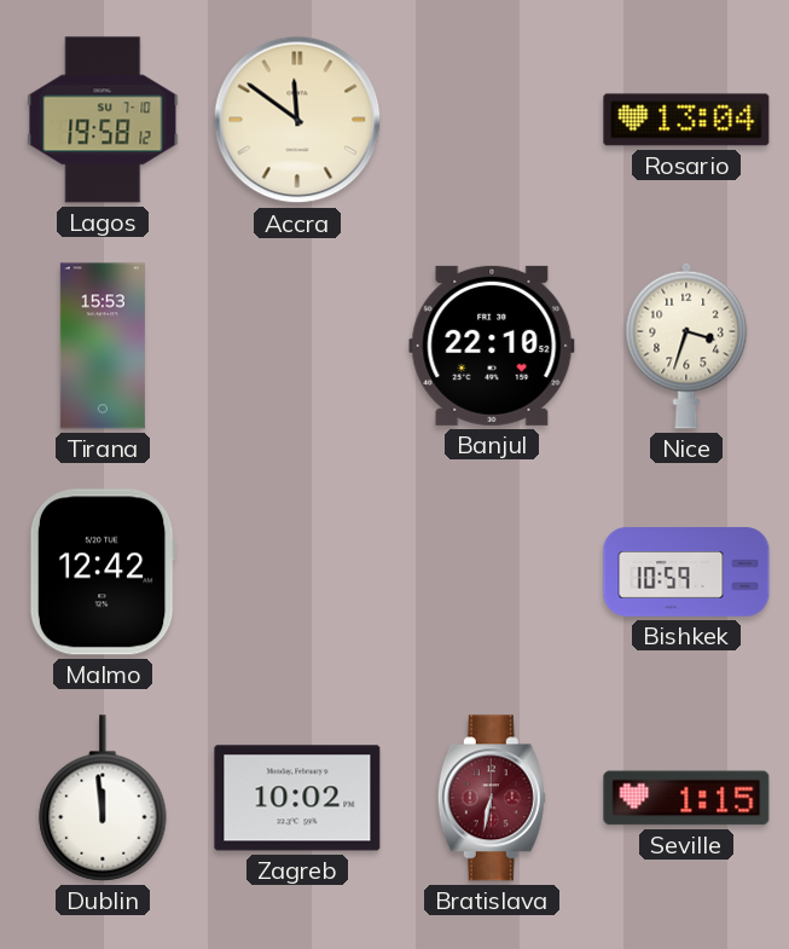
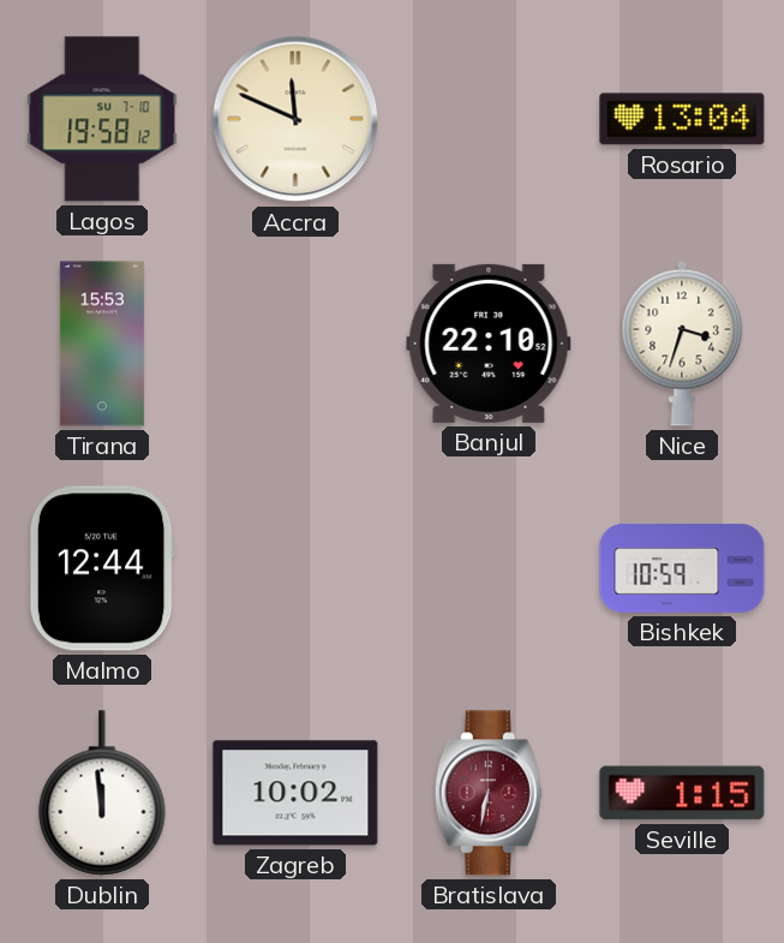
Accra: 11:51 -> 11:49
Malmo: 12:42 -> 12:44
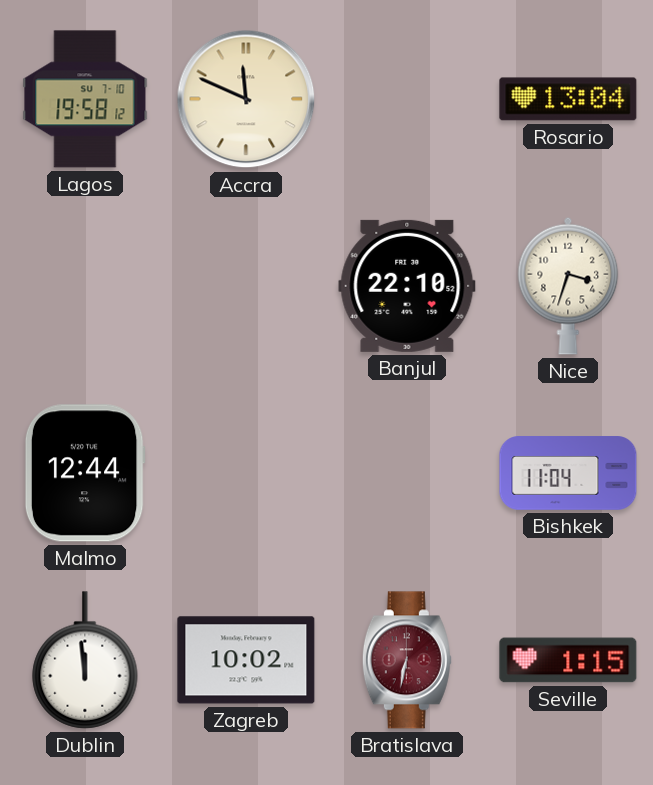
Tirana: 15:53 -> none
Bishkek: 10:59 -> 11:04
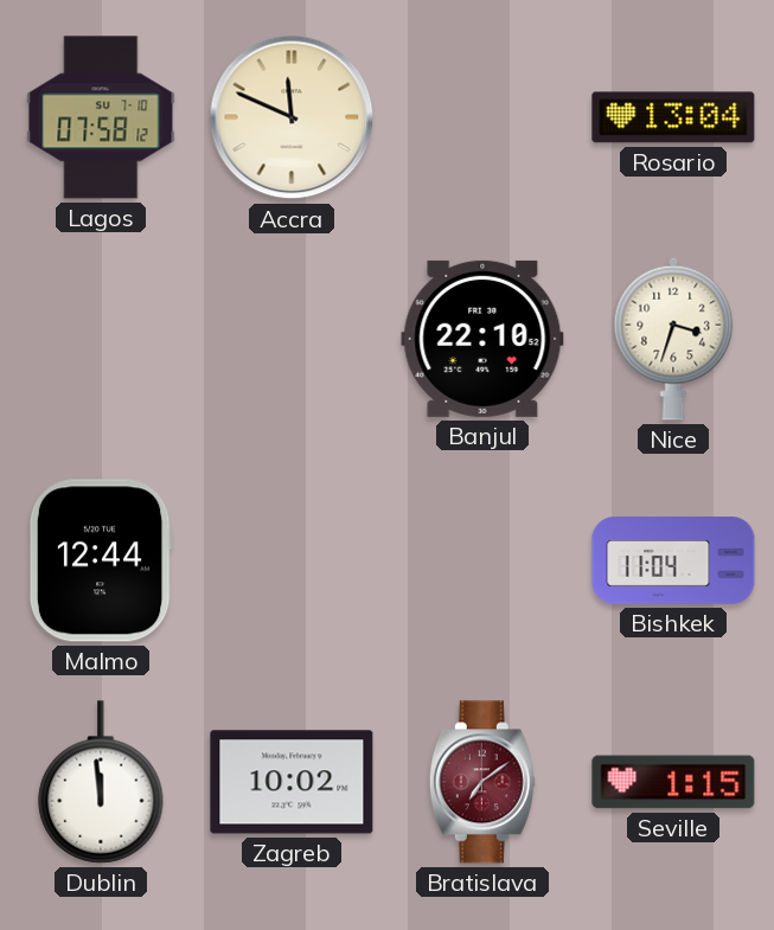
Lagos: 19:58 -> 07:58
Bratislava: 6:32 -> 7:09
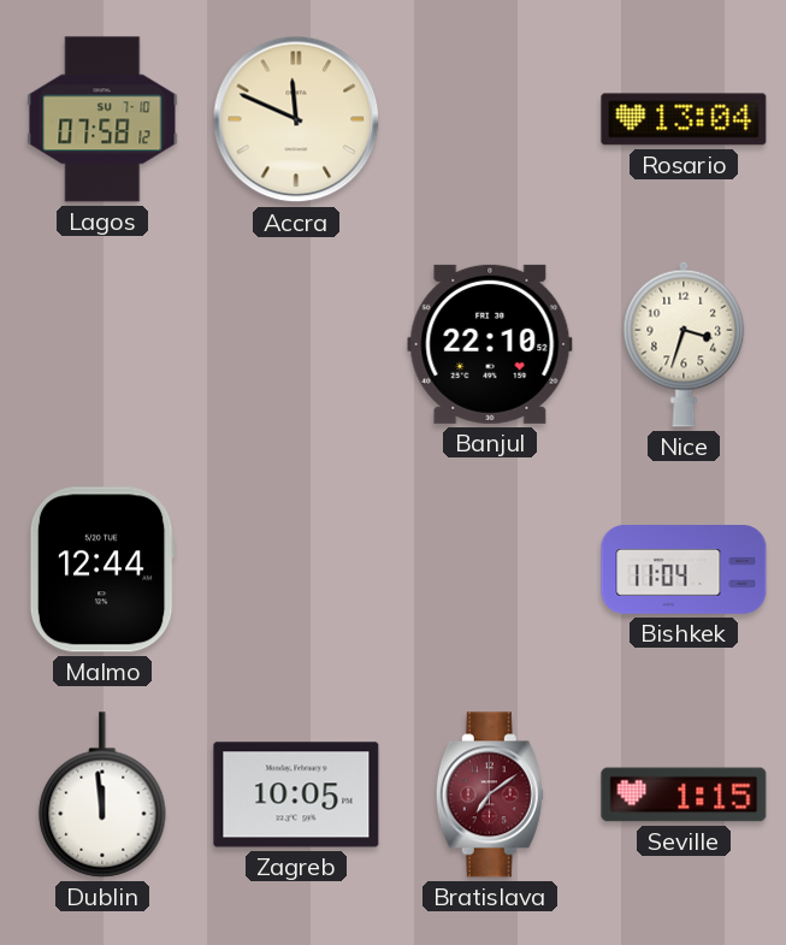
Zagreb: 10:02 -> 10:05
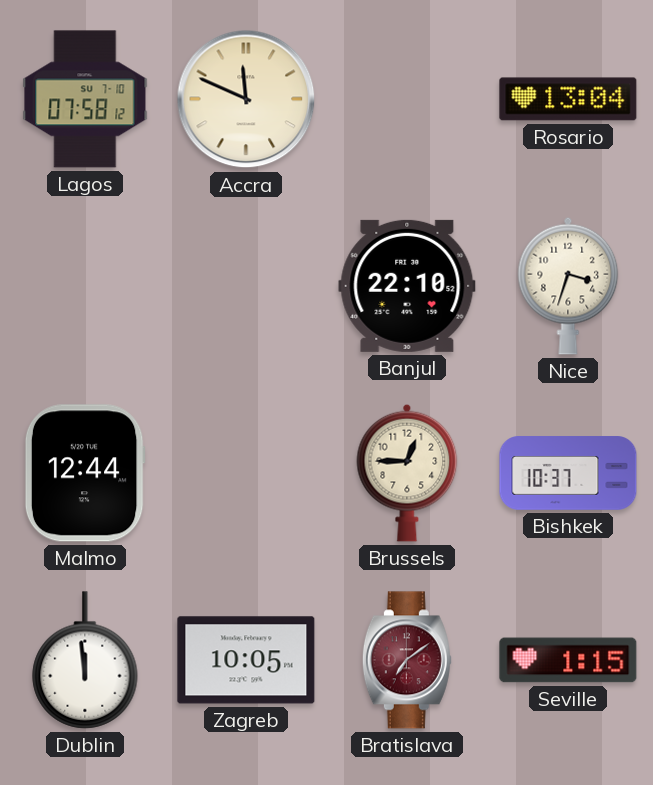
Brussels: none -> 12:45
Bishkek: 11:04 -> 10:37
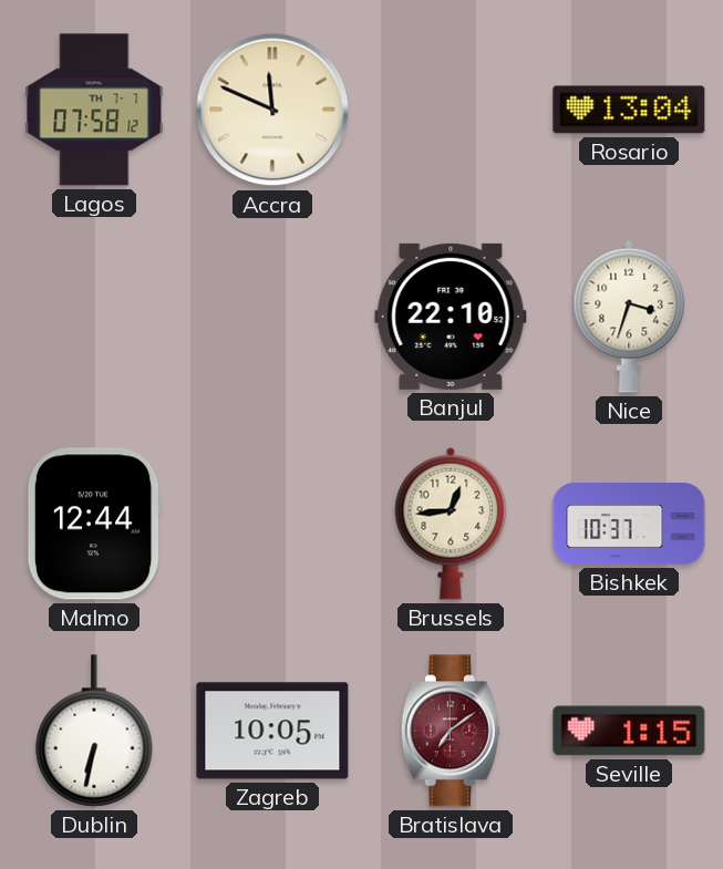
Lagos date: SU 7-10 -> TH 7-7
Brussels: 12:45 -> 12:44
Dublin: 11:59 -> 6:32
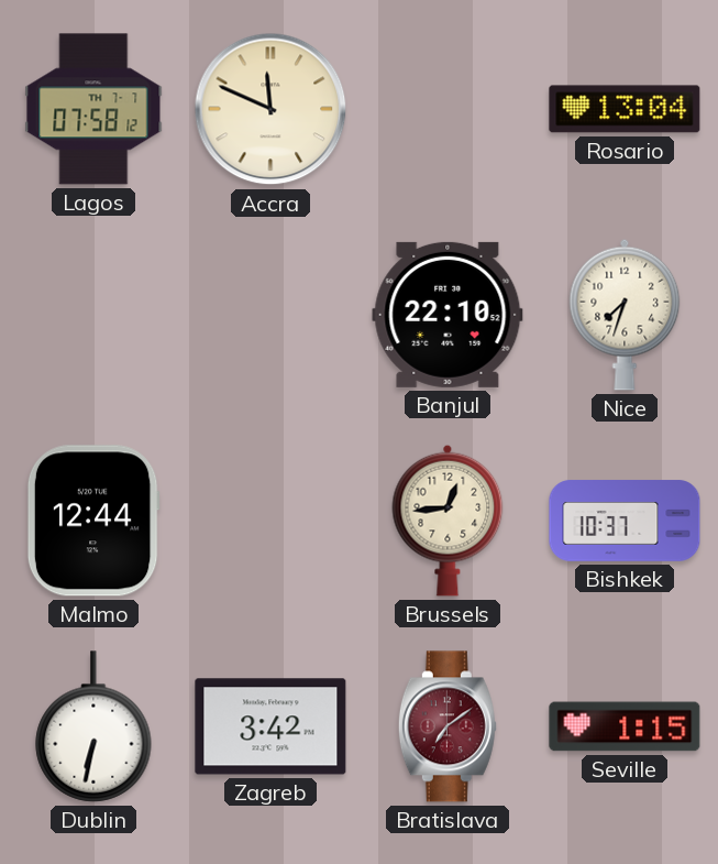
Nice: 3:33 -> 7:33
Zagreb: 10:05 -> 3:42
